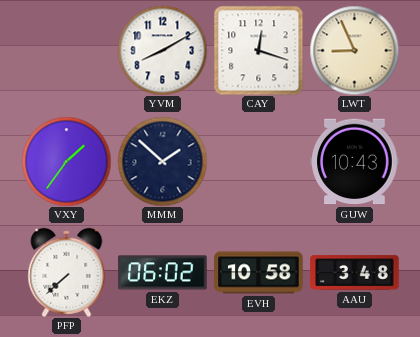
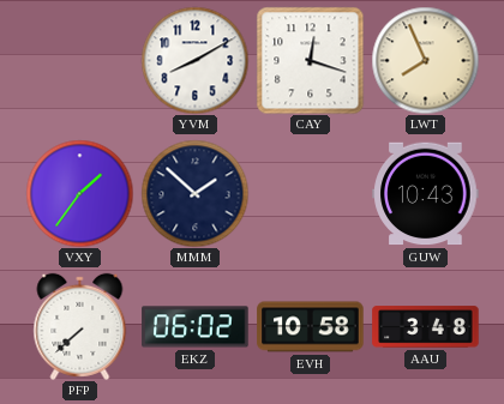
LWT: 8:56 -> 7:56
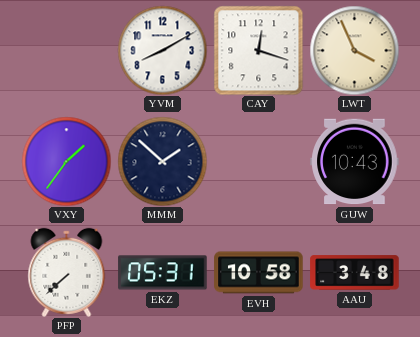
LWT: 7:56 -> 3:56
EKZ: 06:02 -> 05:31
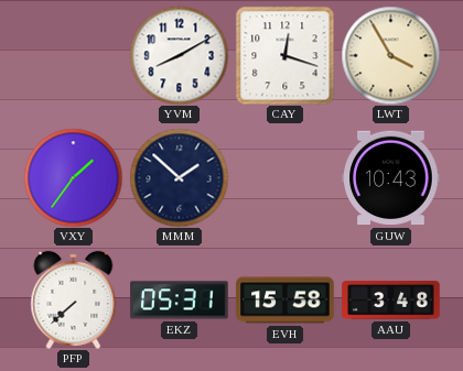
LWT: 3:56 -> 3:55
EVH: 10:58 -> 15:58
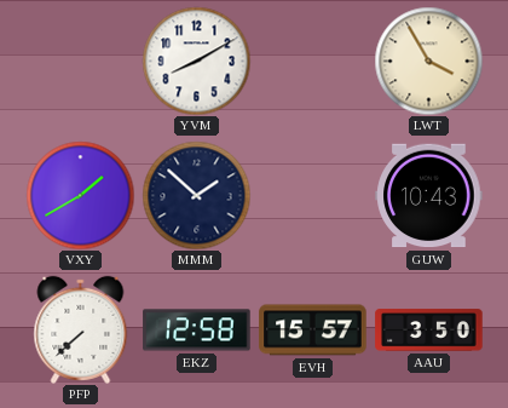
CAY: 12:18 -> none
VXY: 1:36 -> 1:40
EKZ: 05:31 -> 12:58
EVH: 15:58 -> 15:57
AAU: 3:48 -> 3:50
